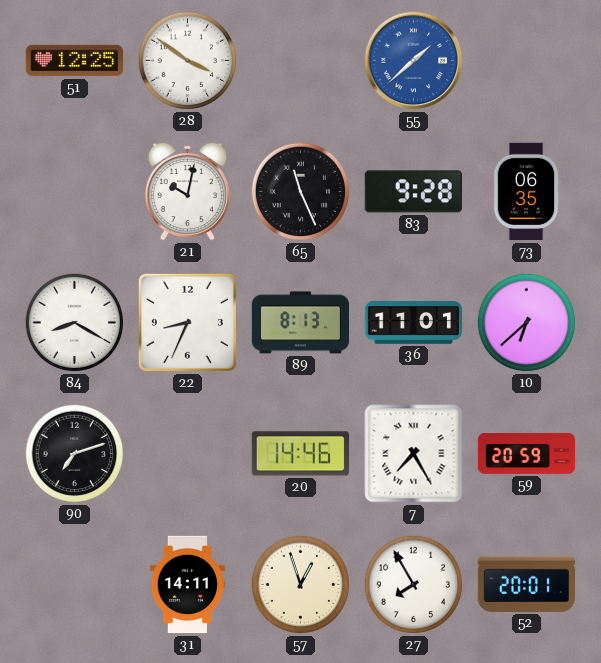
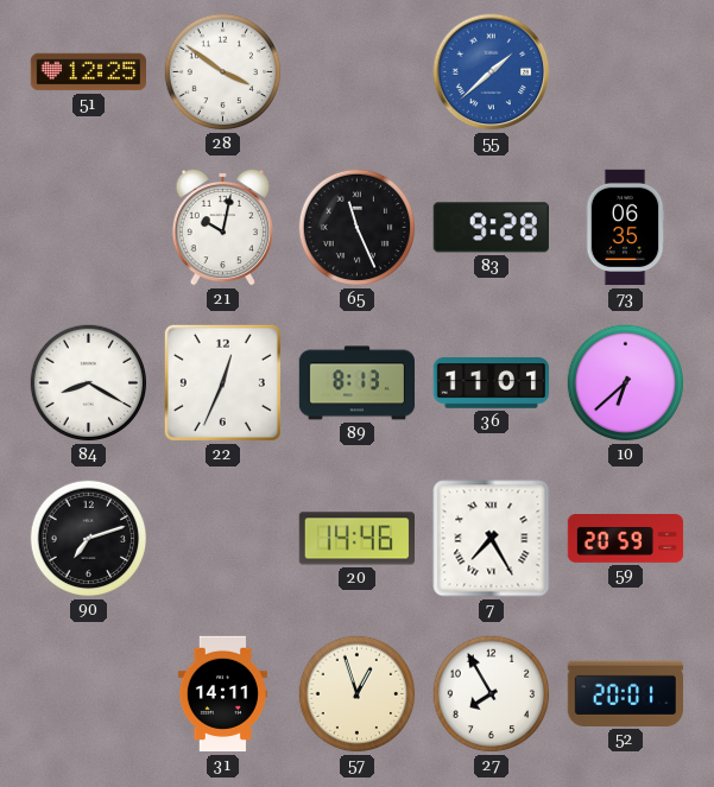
22: 8:34 -> 12:34
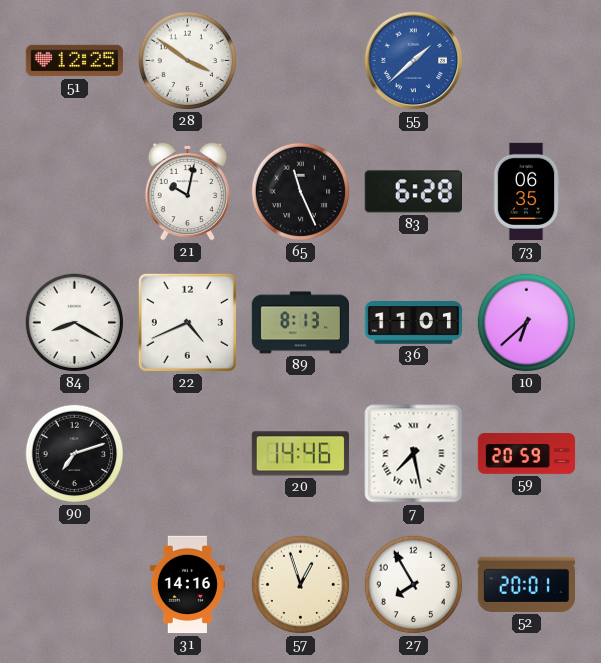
83: 9:28 -> 6:28
22: 12:34 -> 4:41
7: 7:25 -> 7:28
31: 14:11 -> 14:16
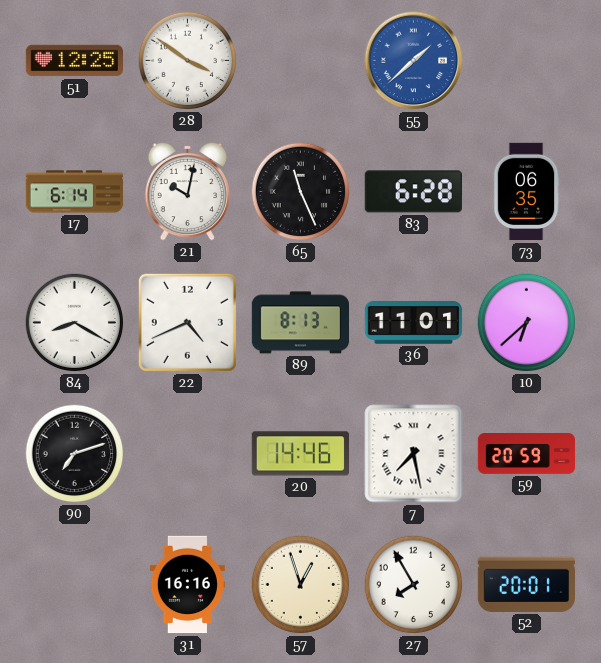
17: none -> 6:14
31: 14:16 -> 16:16
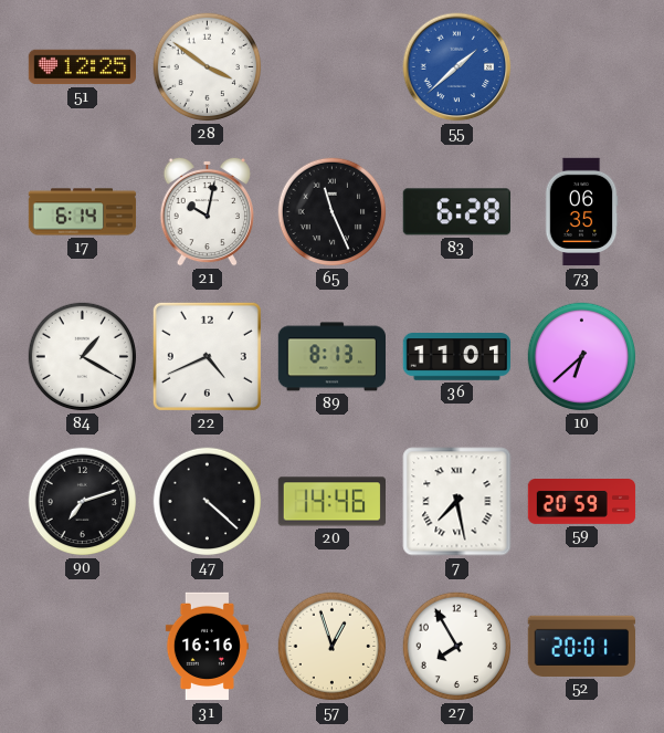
84: 8:20 -> 1:20
47: none -> 4:22
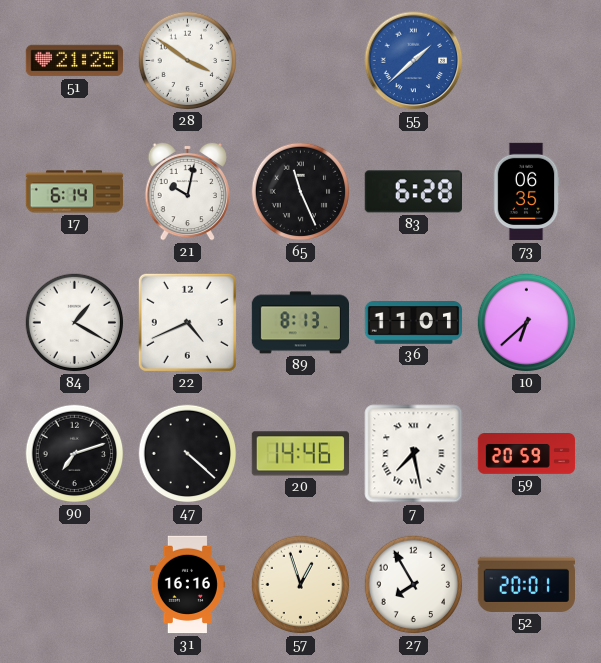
51: 12:25 -> 21:25
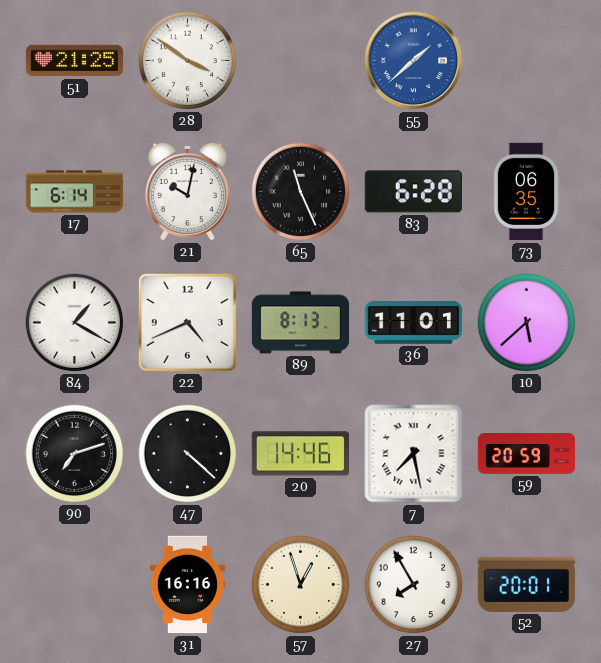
10: 6:38 -> 5:38
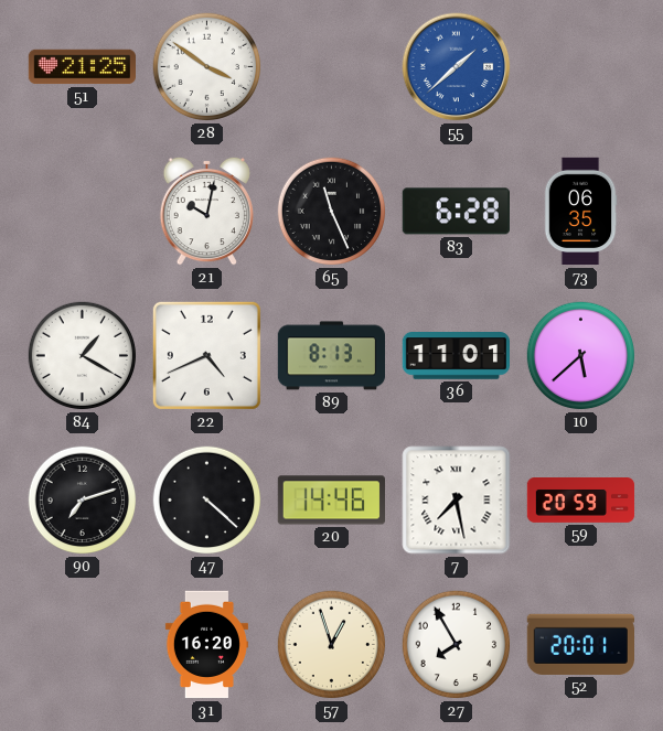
17: 6:14 -> none
31: 16:16 -> 16:20
